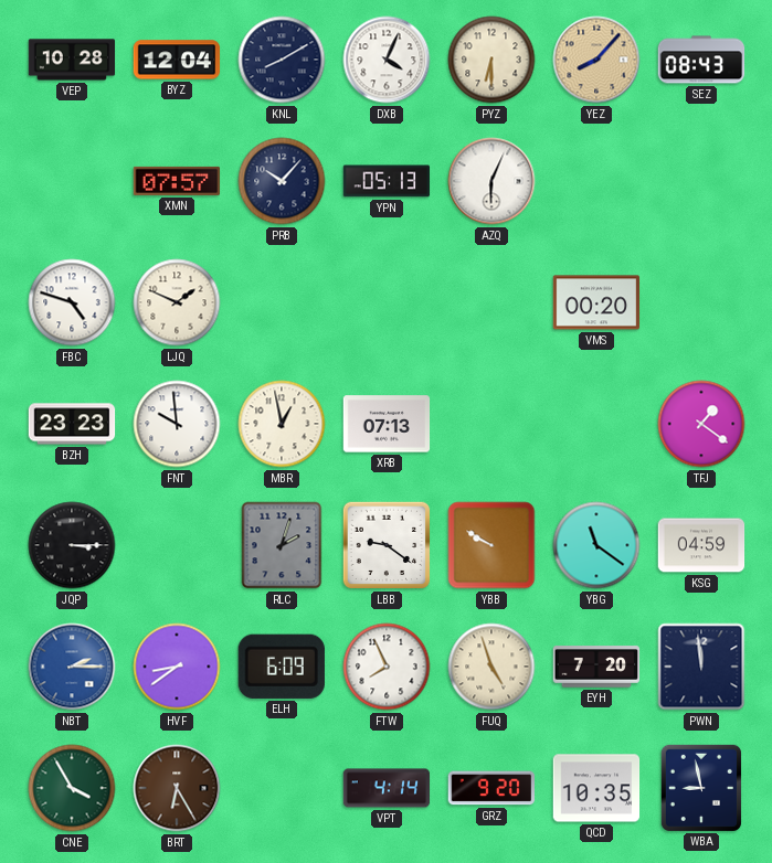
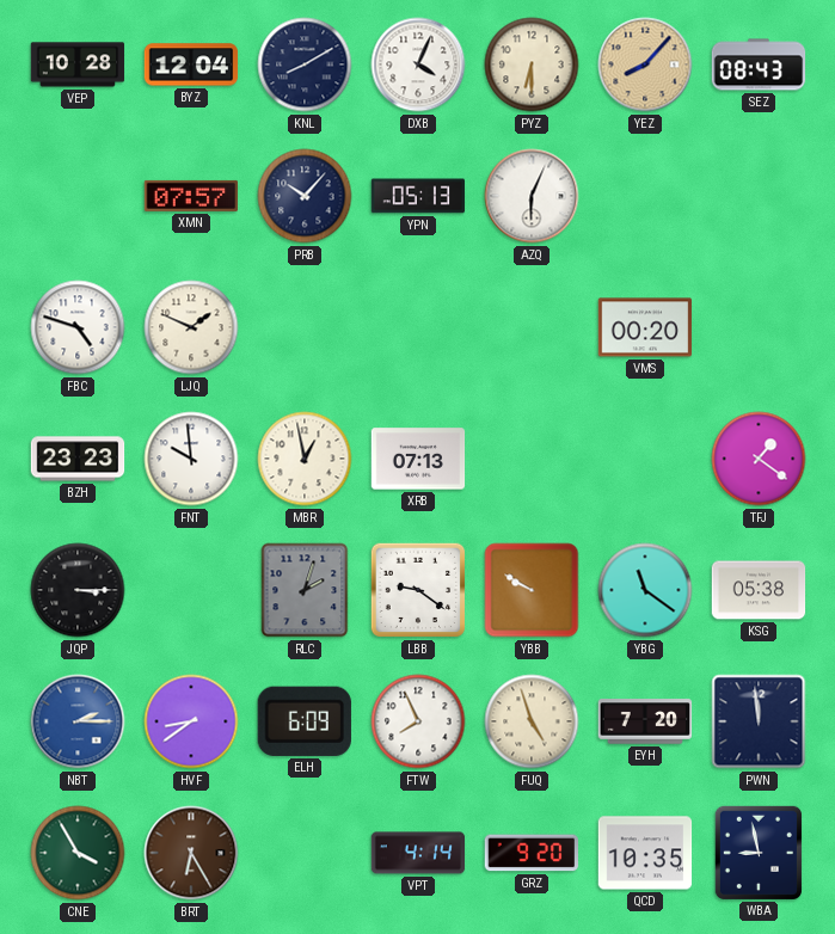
KSG: 04:59 -> 05:38
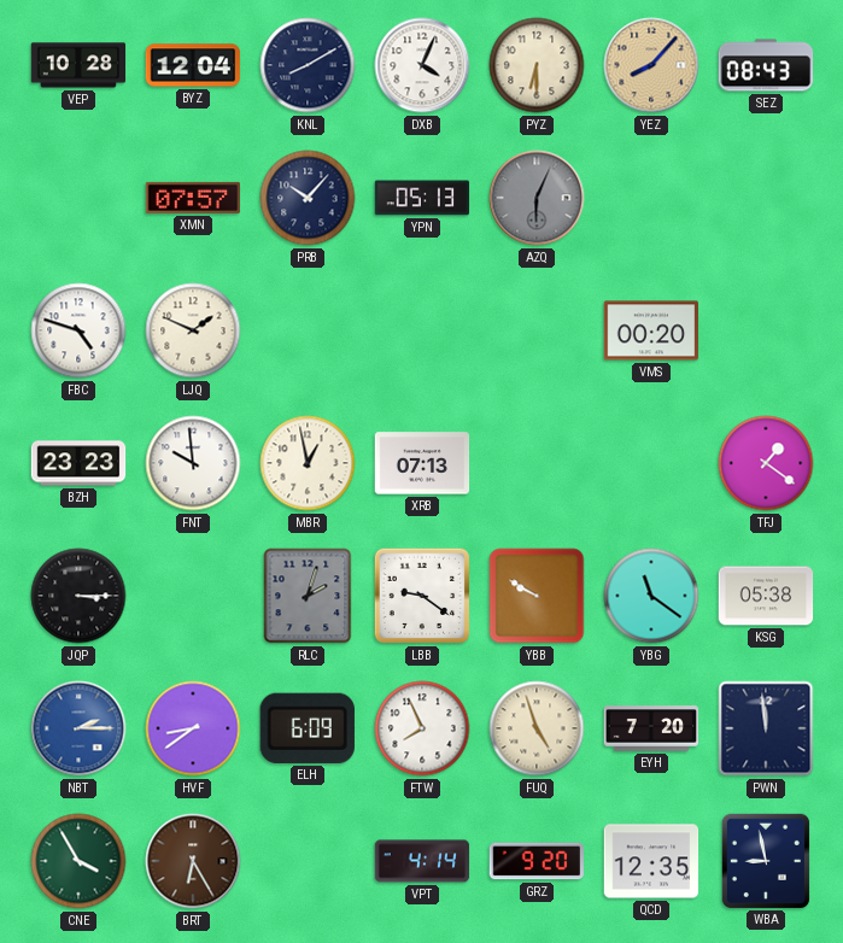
AZQ dial: white -> grey
QCD: 10:35 -> 12:35
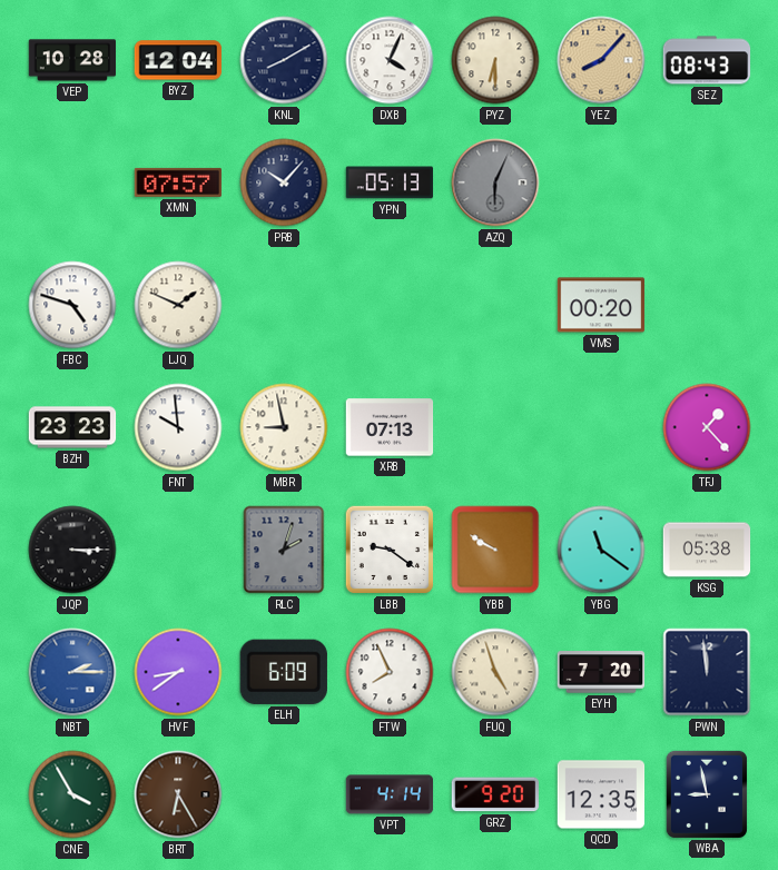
MBR: 12:58 -> 8:58
TFJ: 1:21 -> 1:23
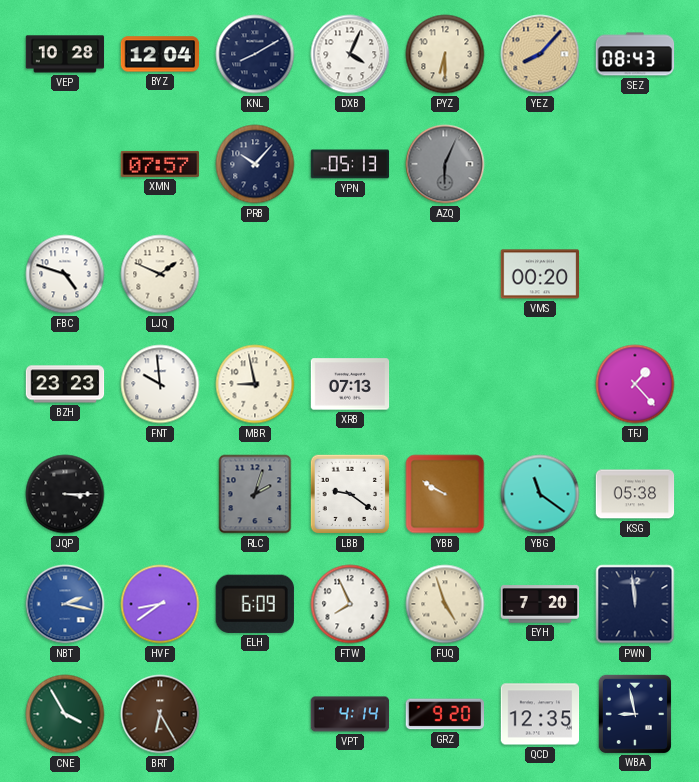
NBT: 2:15 -> 2:17
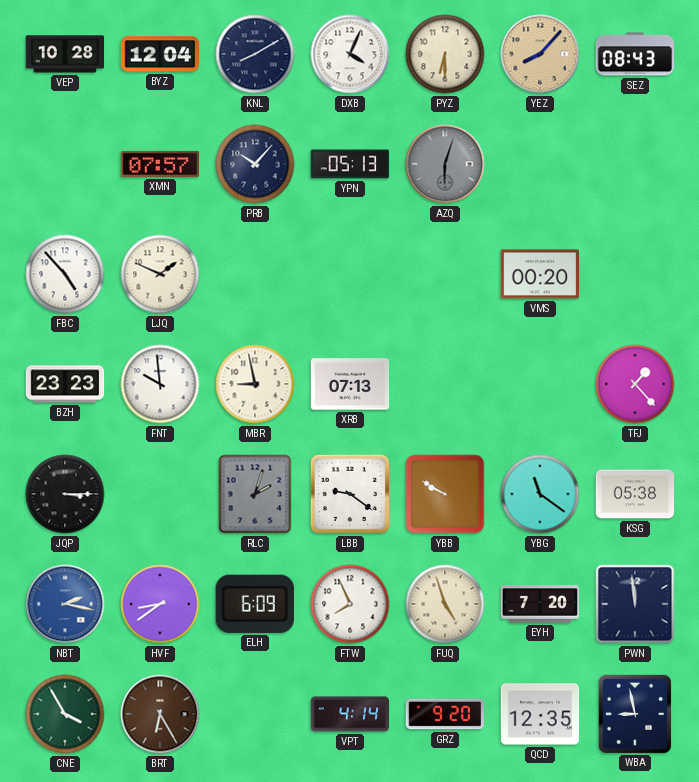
AZQ: 6:04 -> 6:03
FBC: 4:48 -> 4:53
